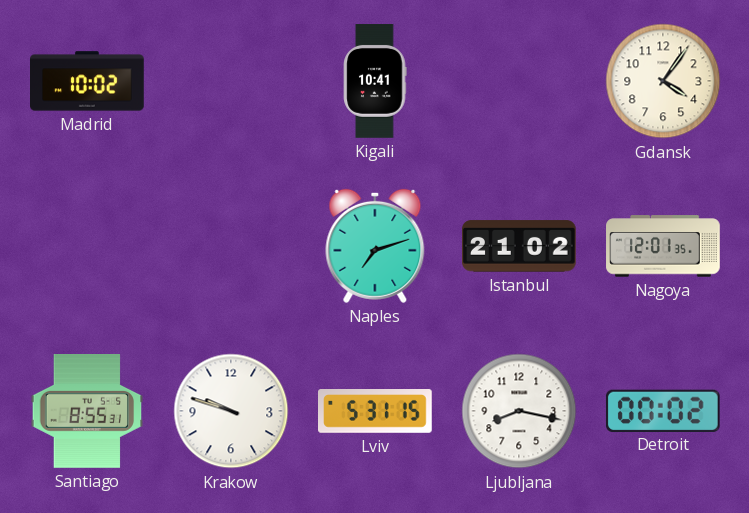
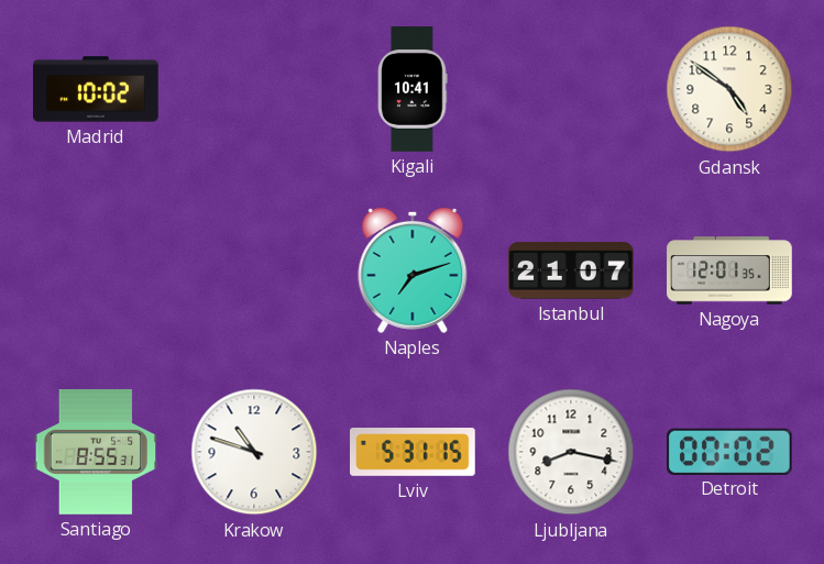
Gdansk: 4:06 -> 4:51
Istanbul: 21:02 -> 21:07
Krakow: 9:48 -> 10:48
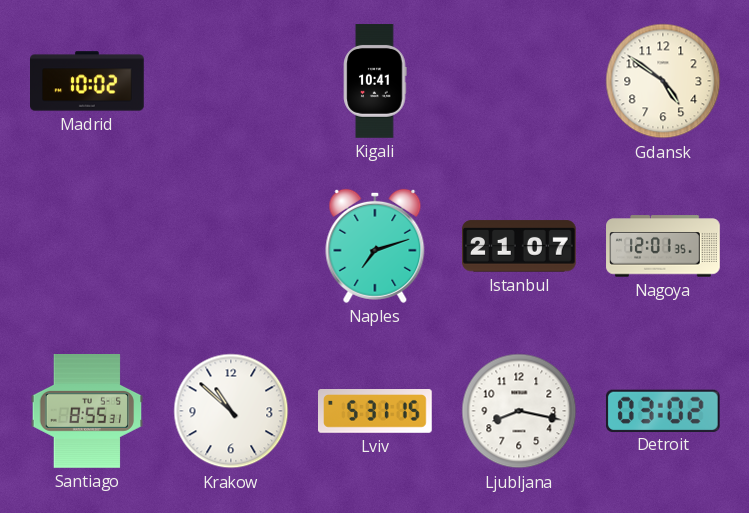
Krakow: 10:48 -> 10:52
Detroit: 00:02 -> 03:02
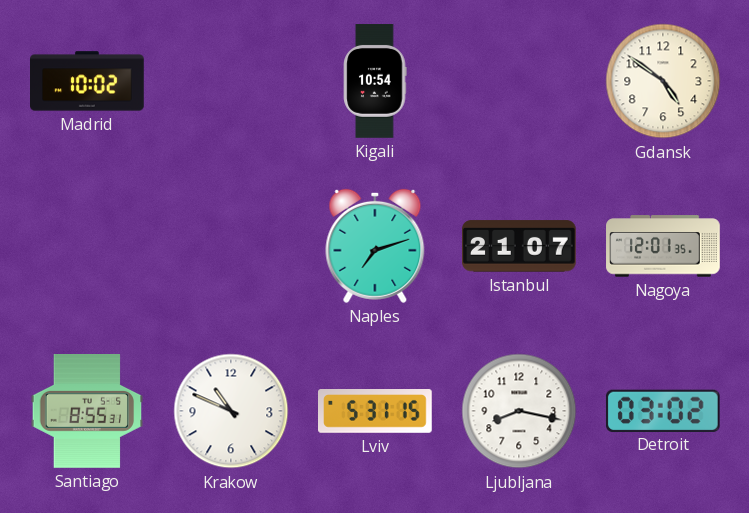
Kigali: 10:41 -> 10:54
Krakow: 10:52 -> 10:49
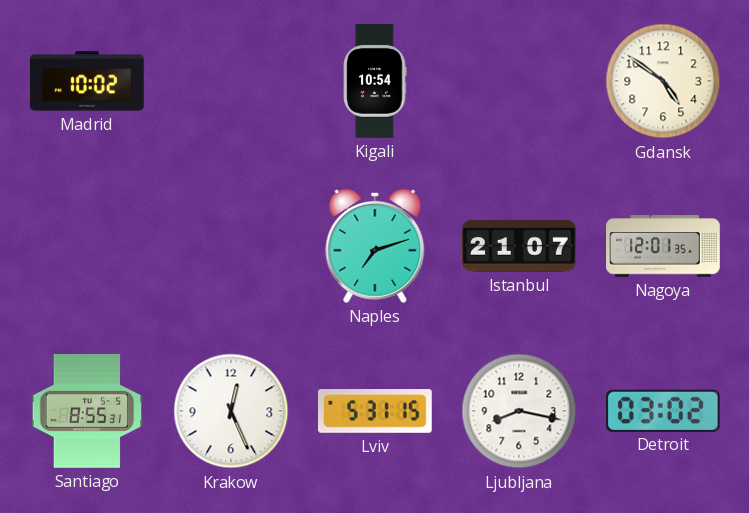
Krakow: 10:49 -> 12:26
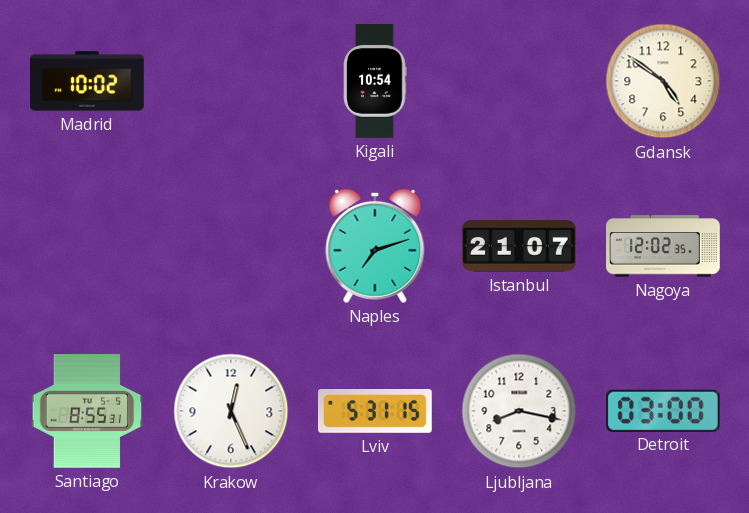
Nagoya: 12:01 -> 12:02
Detroit: 03:02 -> 03:00
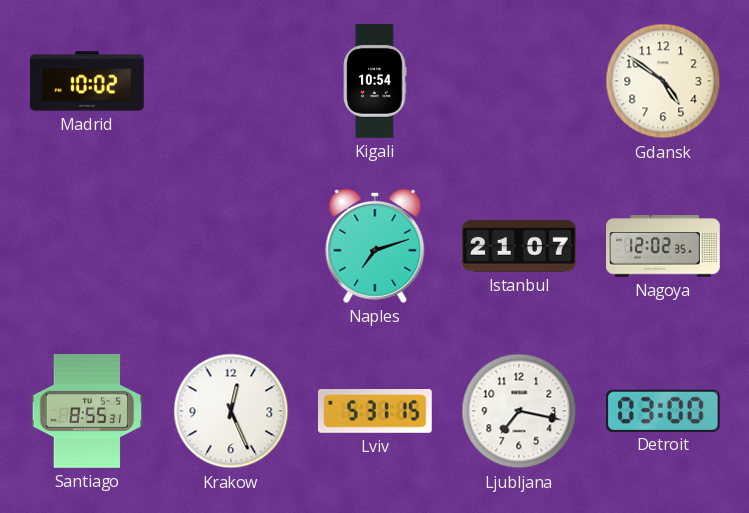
Ljubljana: 8:17 -> 7:17
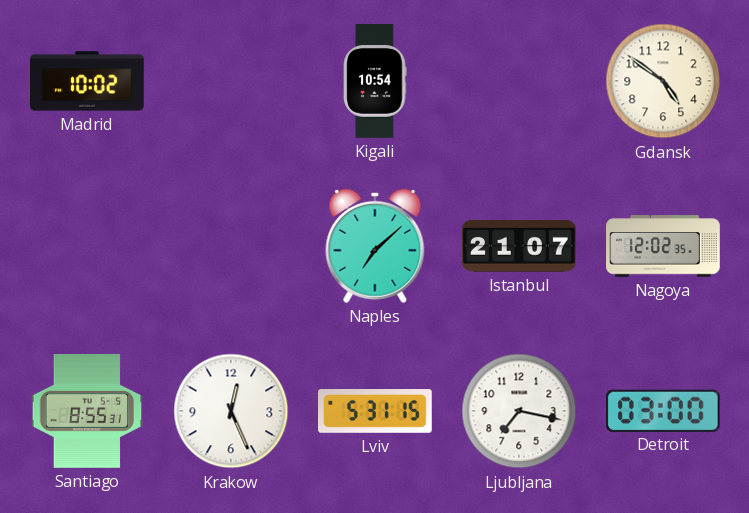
Naples: 7:12 -> 7:08
